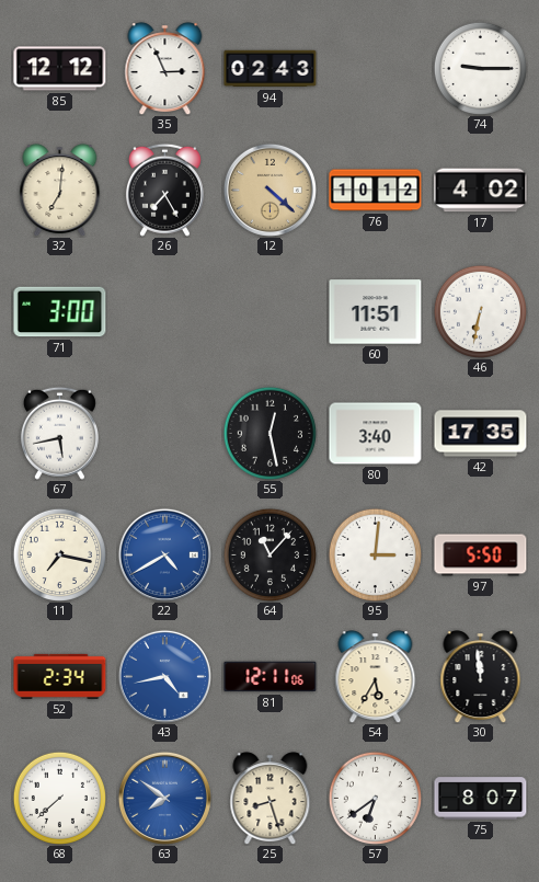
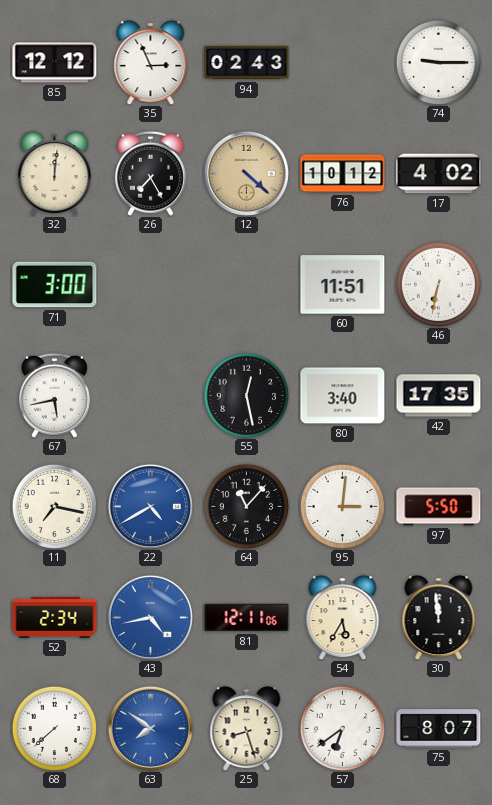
32: 7:01 -> 12:01
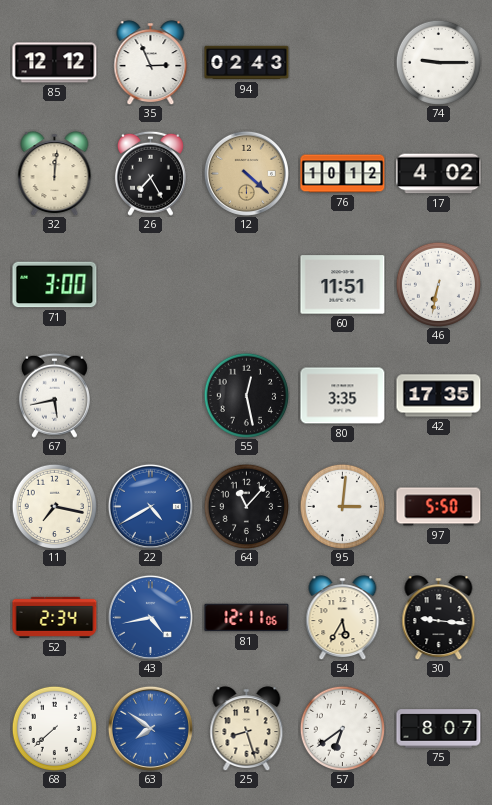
80: 3:40 -> 3:35
30: 11:59 -> 9:16
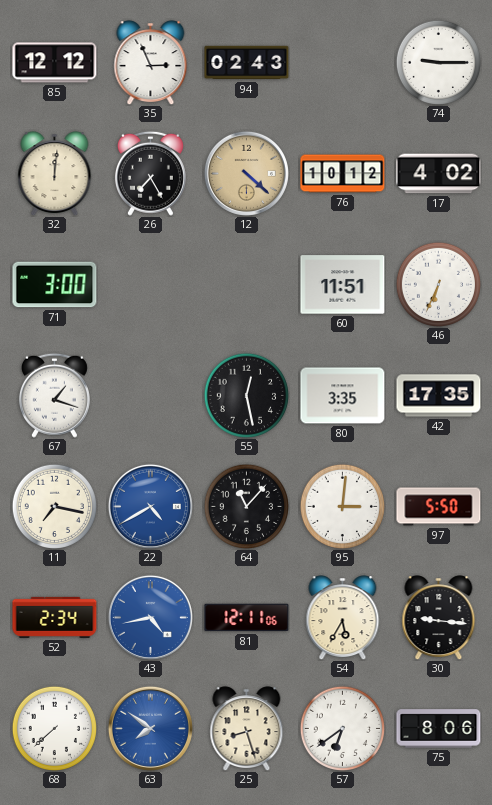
46: 6:32 -> 6:34
67: 5:43 -> 1:18
75: 8:07 -> 8:06
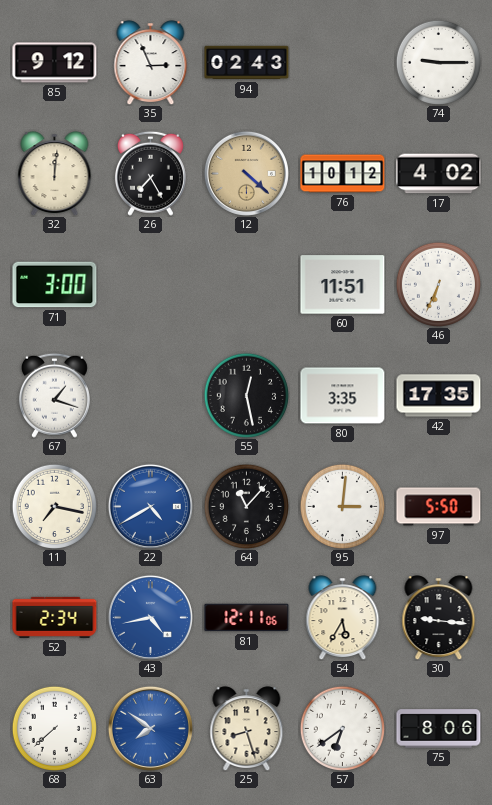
85: 12:12 -> 9:12
